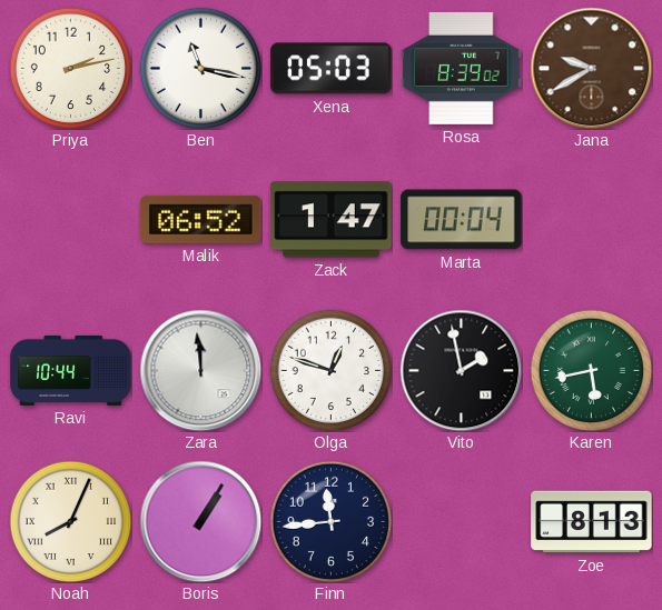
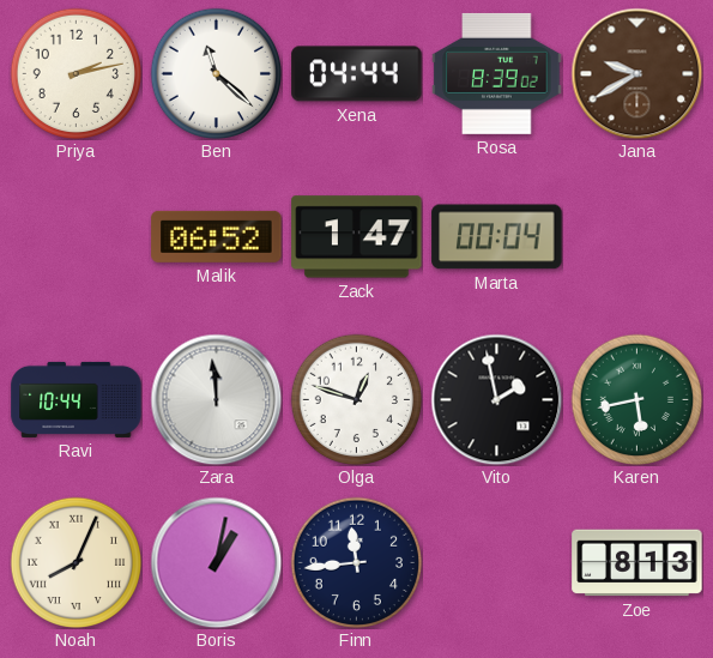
Ben: 11:17 -> 11:22
Xena: 05:03 -> 04:44
Boris: 1:05 -> 1:02
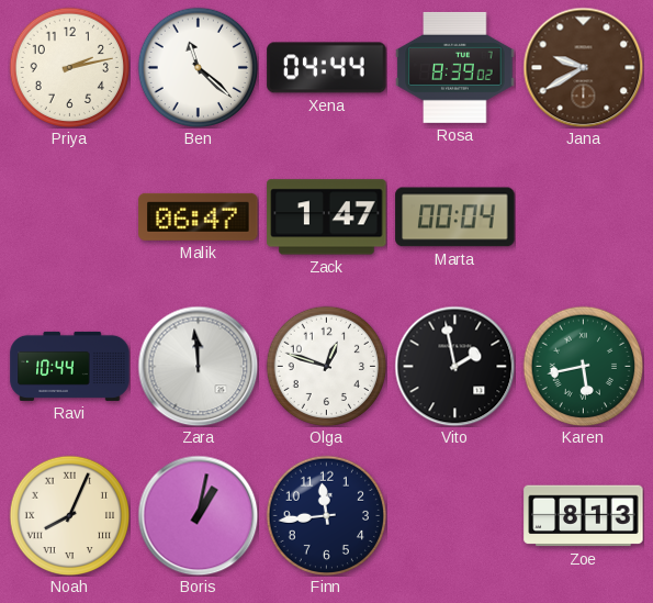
Malik: 06:52 -> 06:47
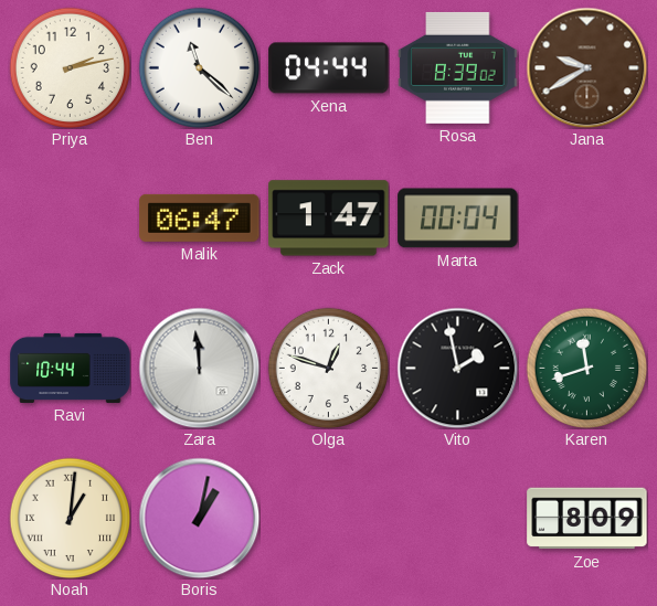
Karen: 5:43 -> 11:42
Noah: 8:04 -> 1:01
Finn: 11:44 -> none
Zoe: 8:13 -> 8:09
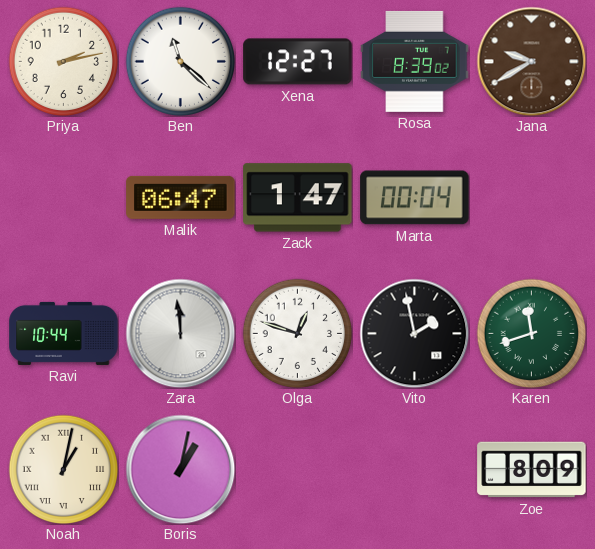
Xena: 04:44 -> 12:27
Noah: 1:01 -> 1:02
